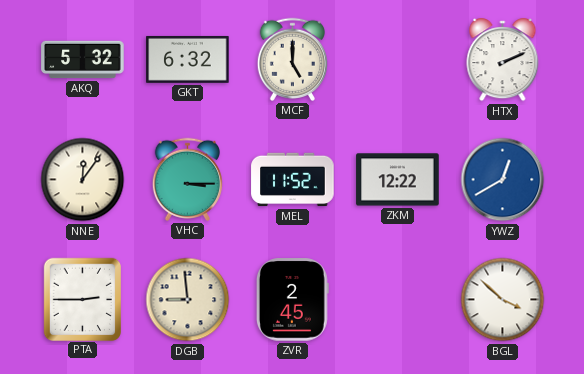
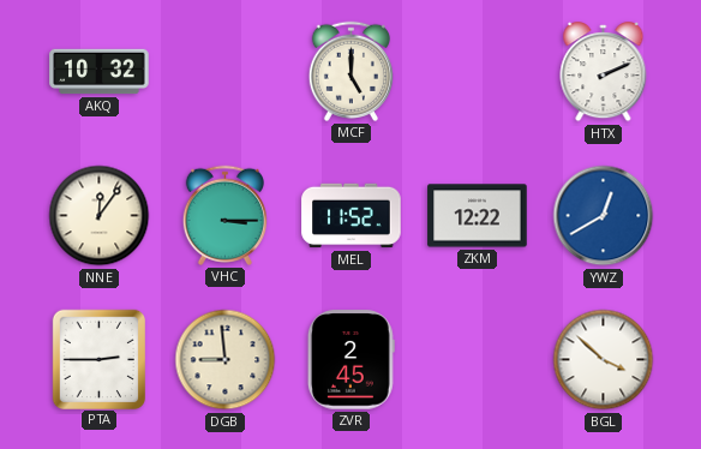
AKQ: 5:32 -> 10:32
GKT: 6:32 -> none
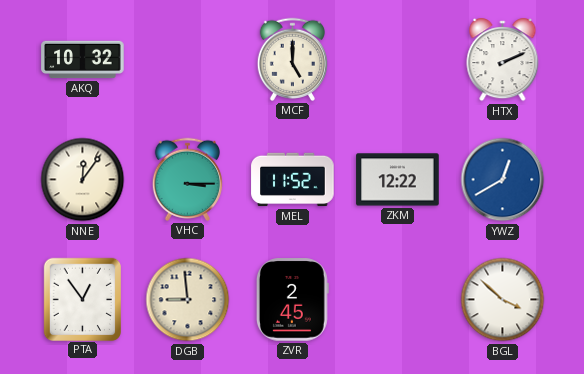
PTA: 2:45 -> 12:54
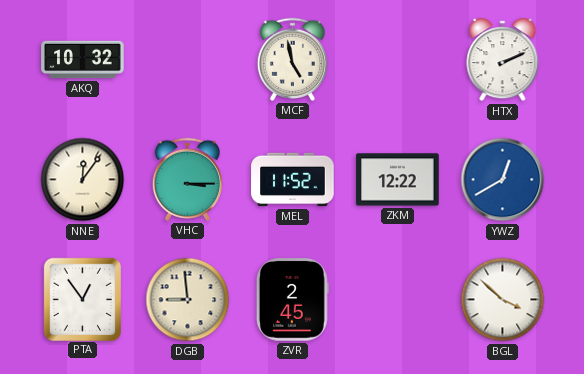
MCF: 5:00 -> 4:58
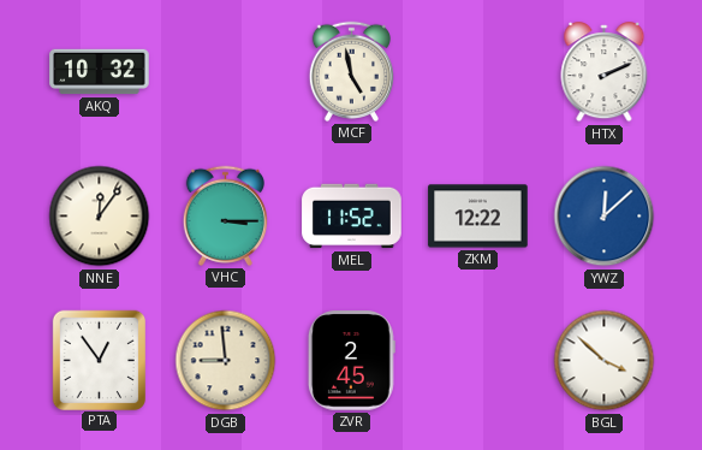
YWZ: 12:40 -> 12:08
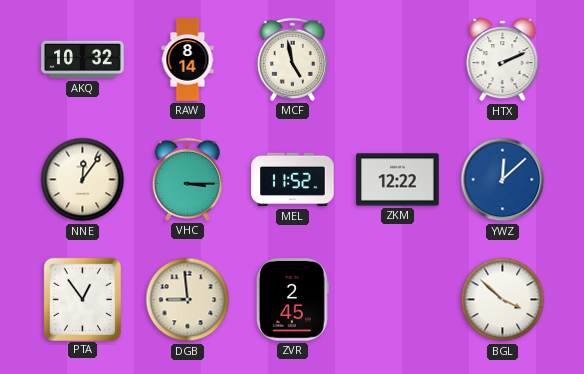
RAW: none -> 8:14
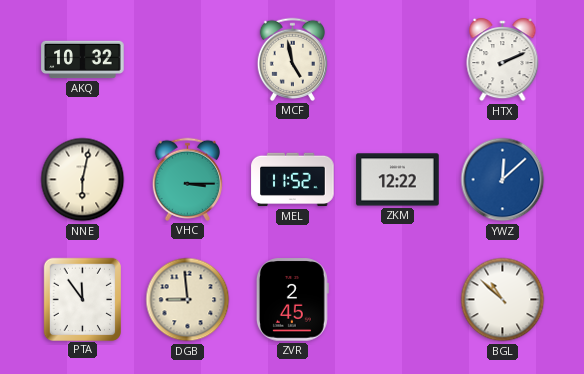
RAW: 8:14 -> none
NNE: 12:06 -> 6:02
PTA: 12:54 -> 11:54
BGL: 3:52 -> 10:52
